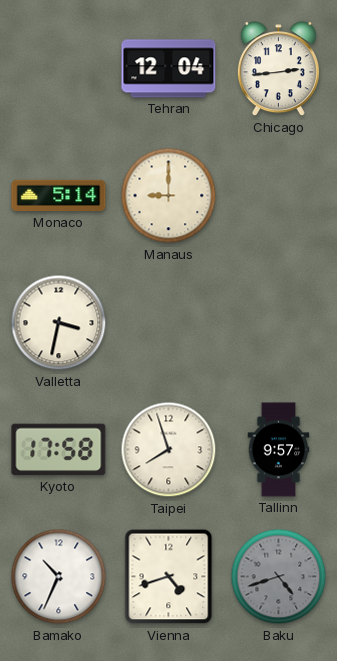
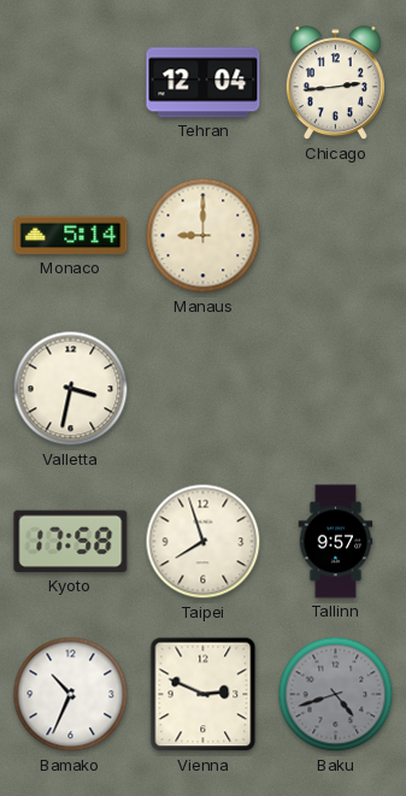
Vienna: 4:42 -> 2:49
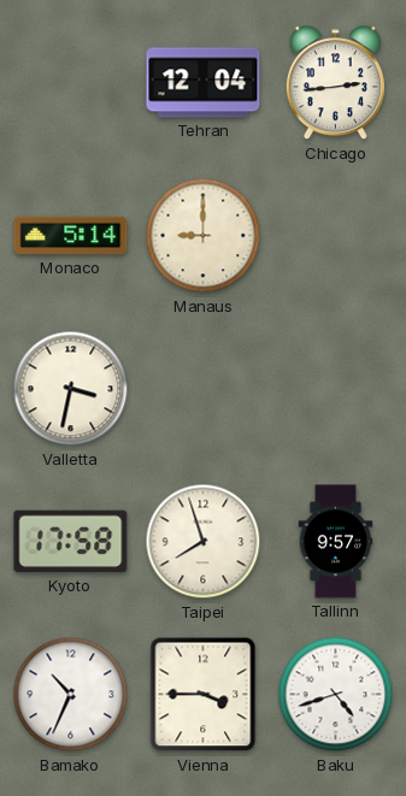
Vienna: 2:49 -> 3:45
Baku dial: grey -> white
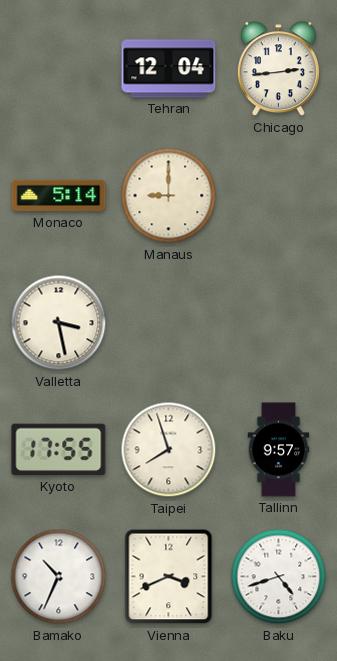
Valletta: 3:32 -> 3:28
Kyoto: 17:58 -> 17:55
Vienna: 3:45 -> 3:41
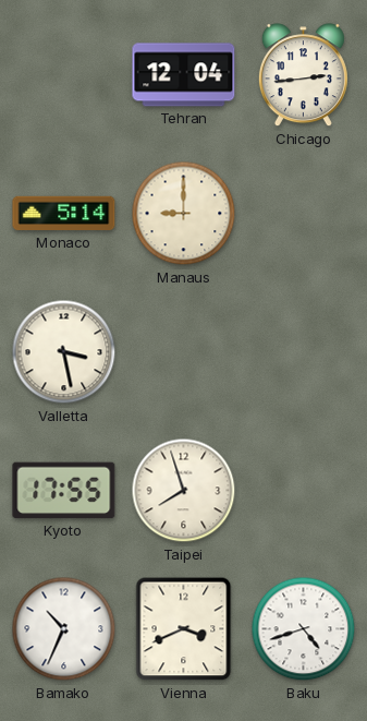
Tallinn: 9:57 -> none
